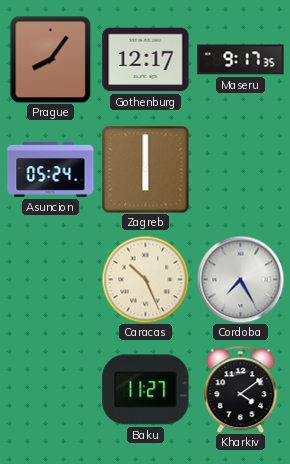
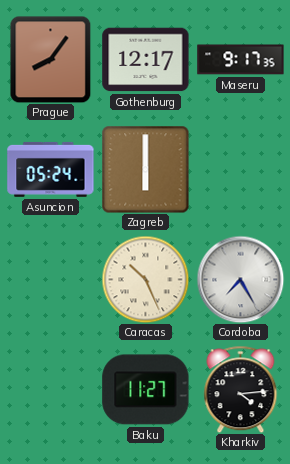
Kharkiv: 4:09 -> 4:14
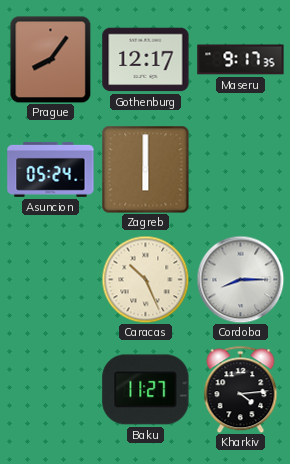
Cordoba: 7:25 -> 8:15
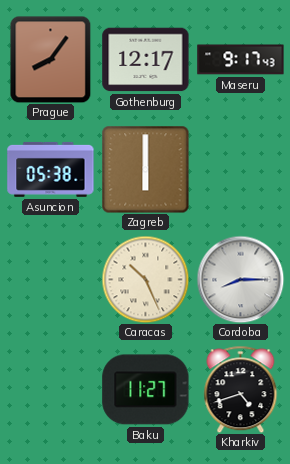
Maseru: 9:17:35 -> 9:17:43
Asuncion: 05:24 -> 05:38
Kharkiv: 4:14 -> 4:42
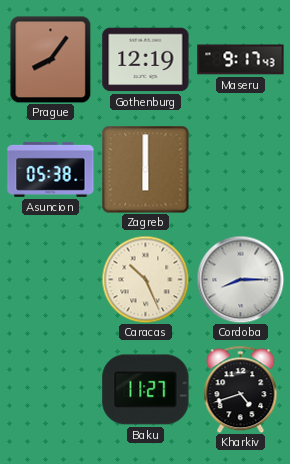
Gothenburg: 12:17 -> 12:19
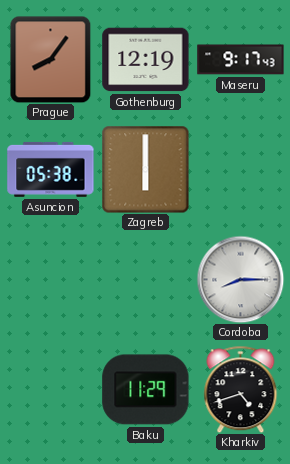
Caracas: 10:26 -> none
Baku: 11:27 -> 11:29
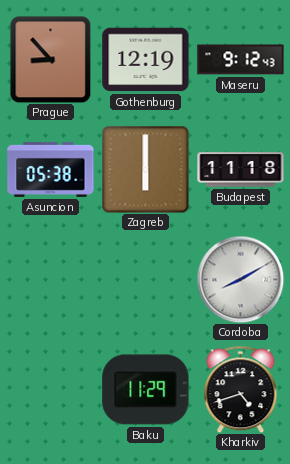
Prague: 8:06 -> 8:53
Maseru: 9:17 -> 9:12
Budapest: none -> 11:18
Cordoba: 8:15 -> 8:10
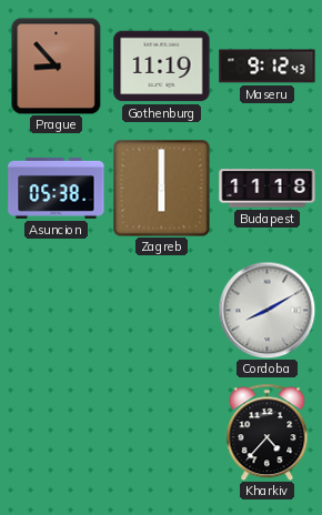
Gothenburg: 12:19 -> 11:19
Baku: 11:29 -> none
Kharkiv: 4:42 -> 4:37
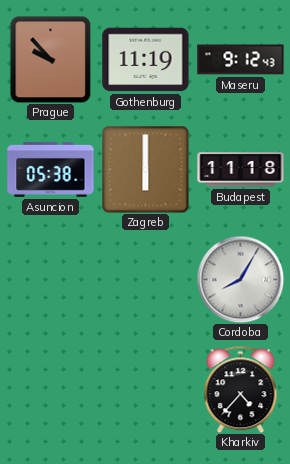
Prague: 8:53 -> 9:53
Cordoba: 8:10 -> 8:05
